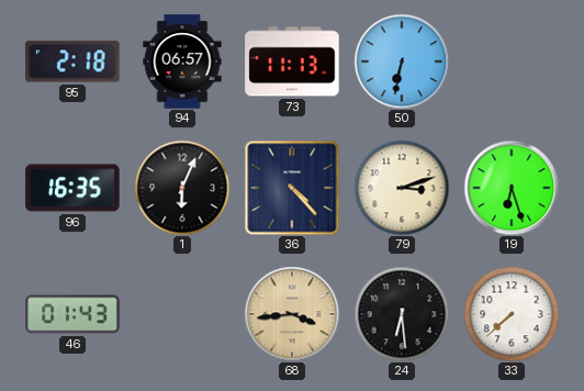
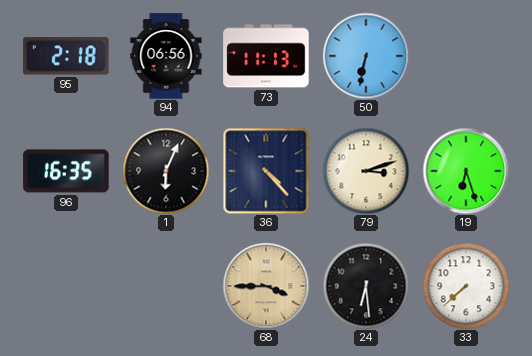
94: 06:57 -> 06:56
46: 01:43 -> none
68: 3:44 -> 3:45
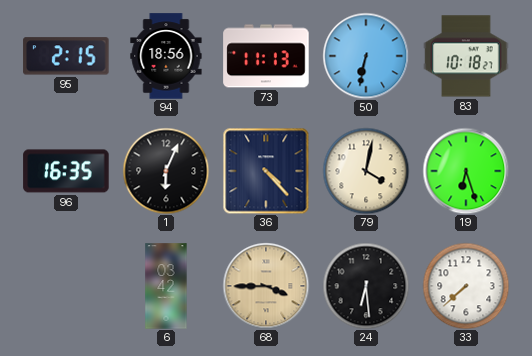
95: 2:18 -> 2:15
94: 06:56 -> 18:56
83: none -> 10:18
79: 3:12 -> 4:02
6: none -> 03:42
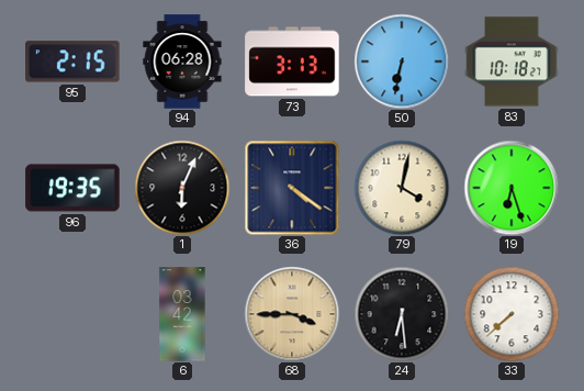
94: 18:56 -> 06:28
73: 11:13 -> 3:13
96: 16:35 -> 19:35
36: 4:23 -> 4:21
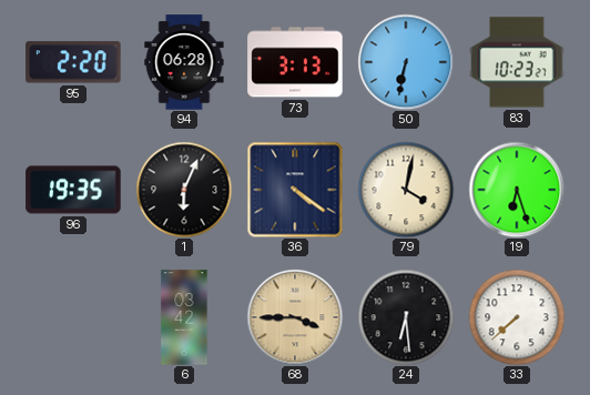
95: 2:15 -> 2:20
83: 10:18 -> 10:23
